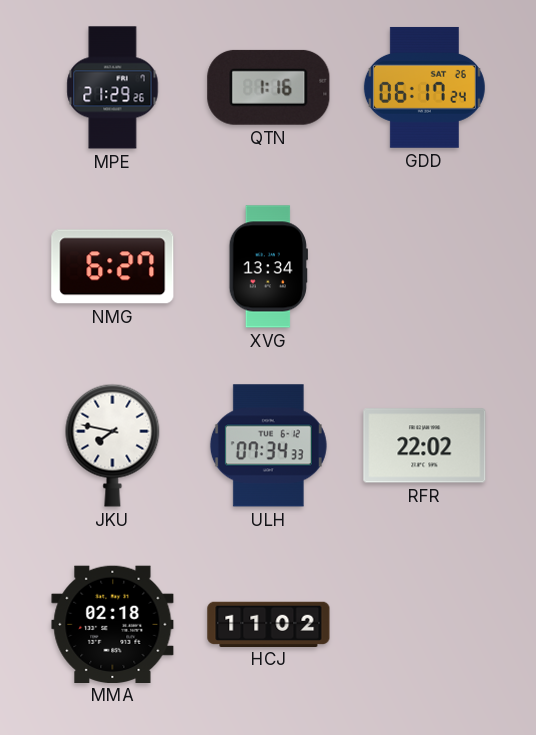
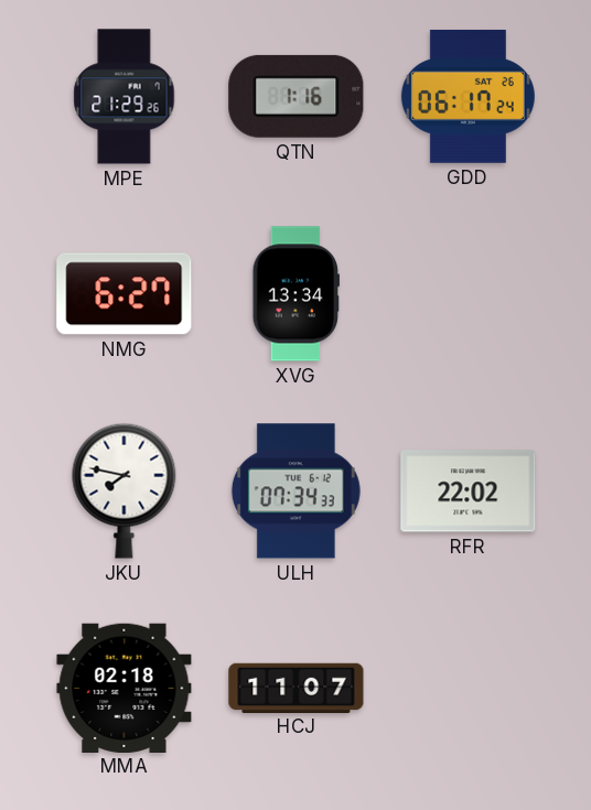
HCJ: 11:02 -> 11:07
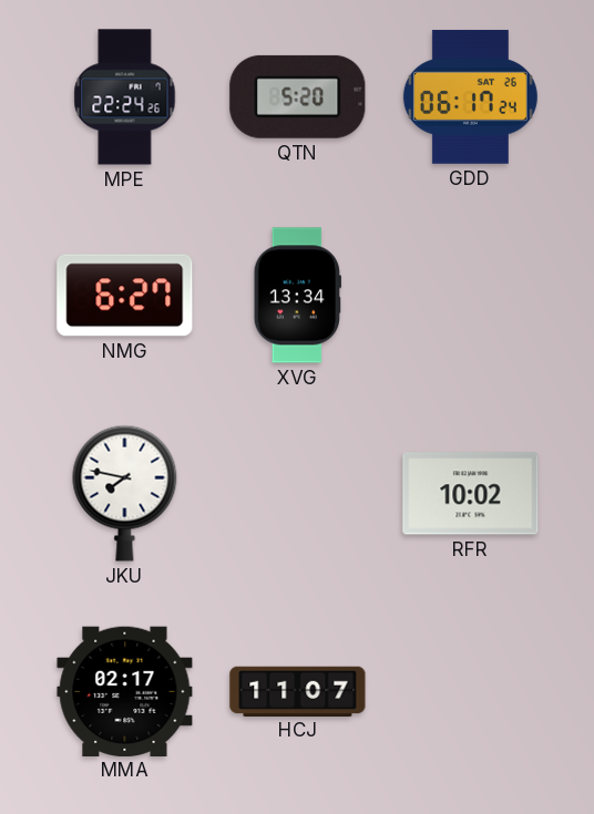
MPE: 21:29 -> 22:24
QTN: 1:16 -> 5:20
ULH: 07:34 -> none
RFR: 22:02 -> 10:02
MMA: 02:18 -> 02:17
